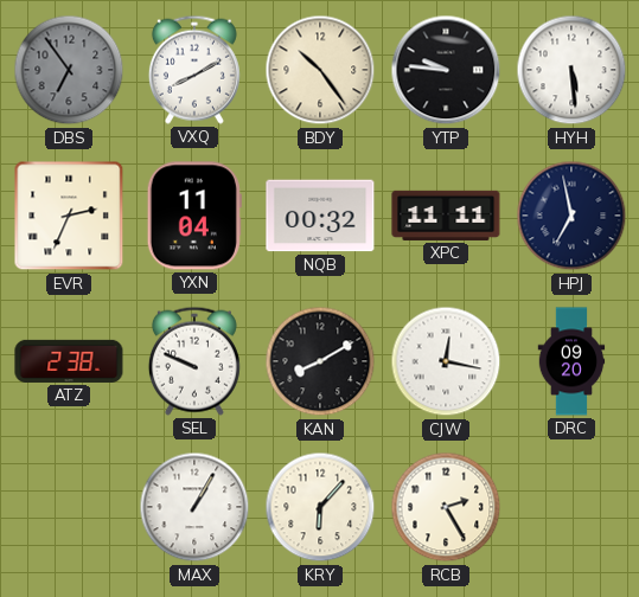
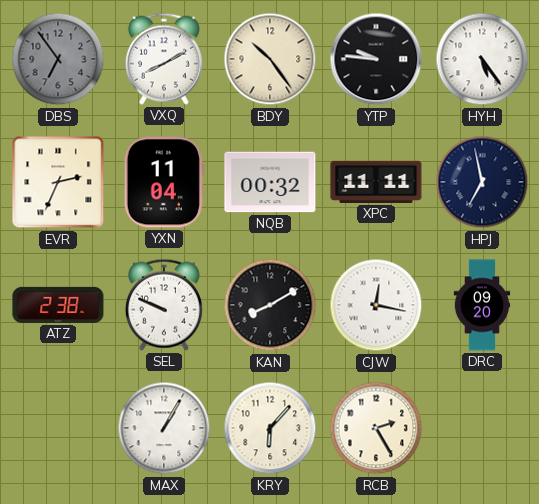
HYH: 5:29 -> 5:24
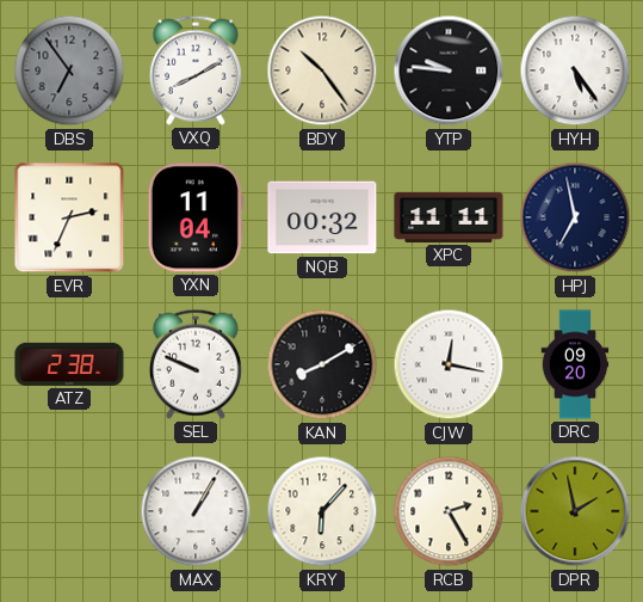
DPR: none -> 1:58
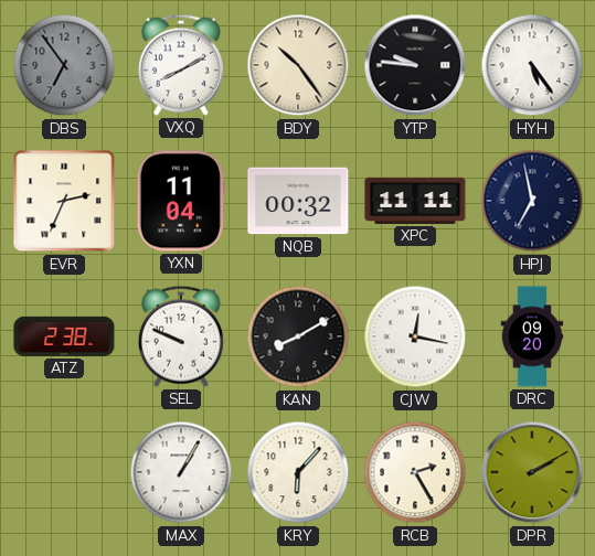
DPR: 1:58 -> 2:10
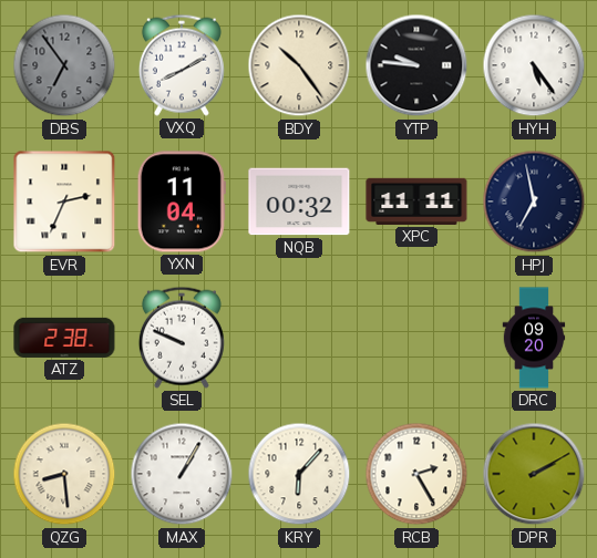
KAN: 8:10 -> none
CJW: 12:17 -> none
QZG: none -> 8:29
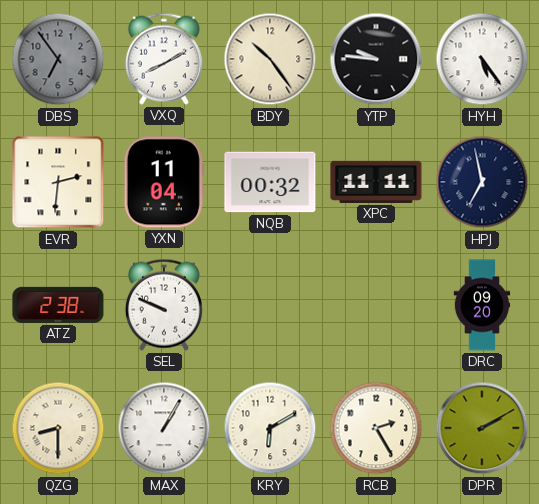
EVR: 2:34 -> 2:31
QZG: 8:29 -> 8:30
KRY: 6:07 -> 6:10
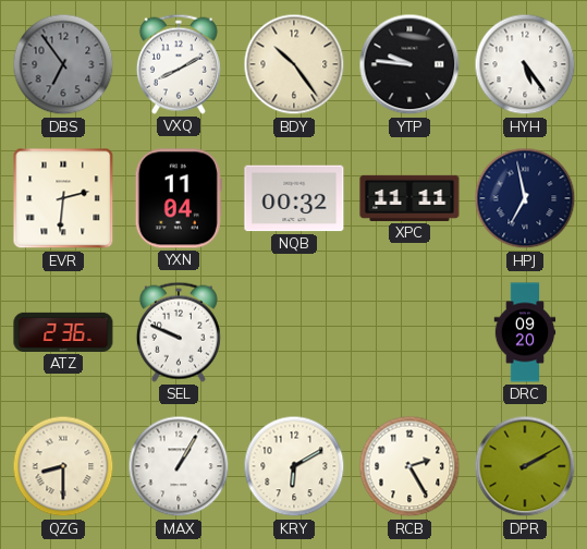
ATZ: 2:38 -> 2:36
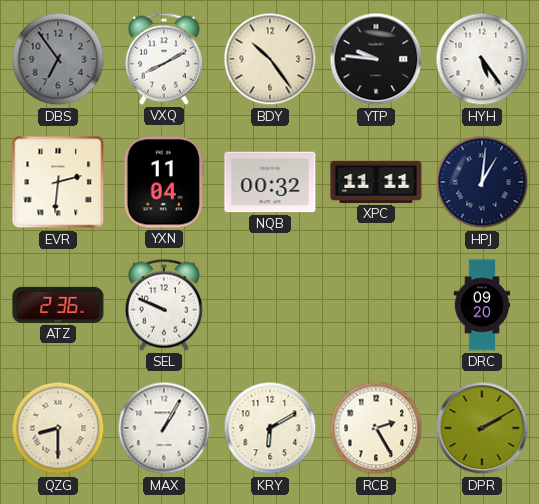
HPJ: 6:58 -> 1:01
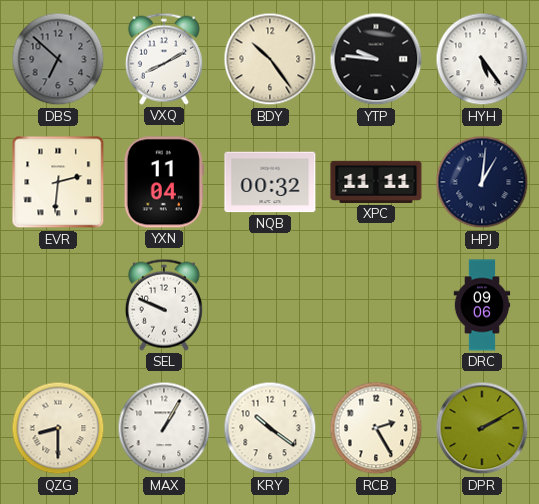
DBS: 6:54 -> 6:52
ATZ: 2:36 -> none
DRC: 09:20 -> 09:06
KRY: 6:10 -> 10:21
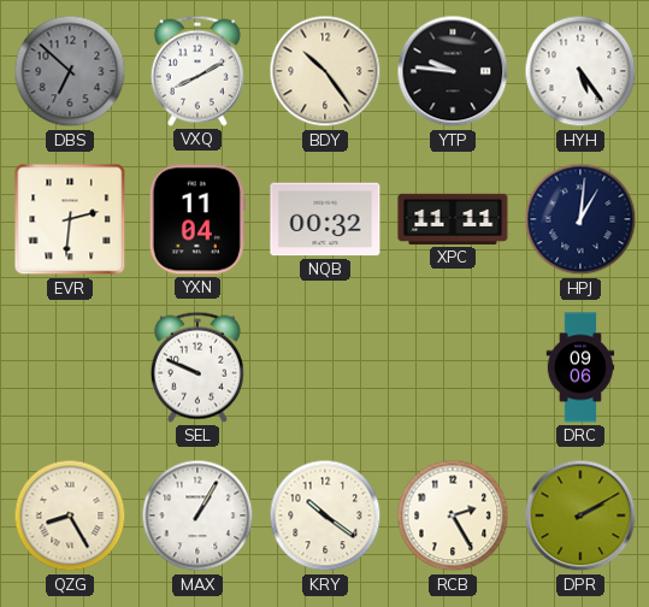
QZG: 8:30 -> 8:25
